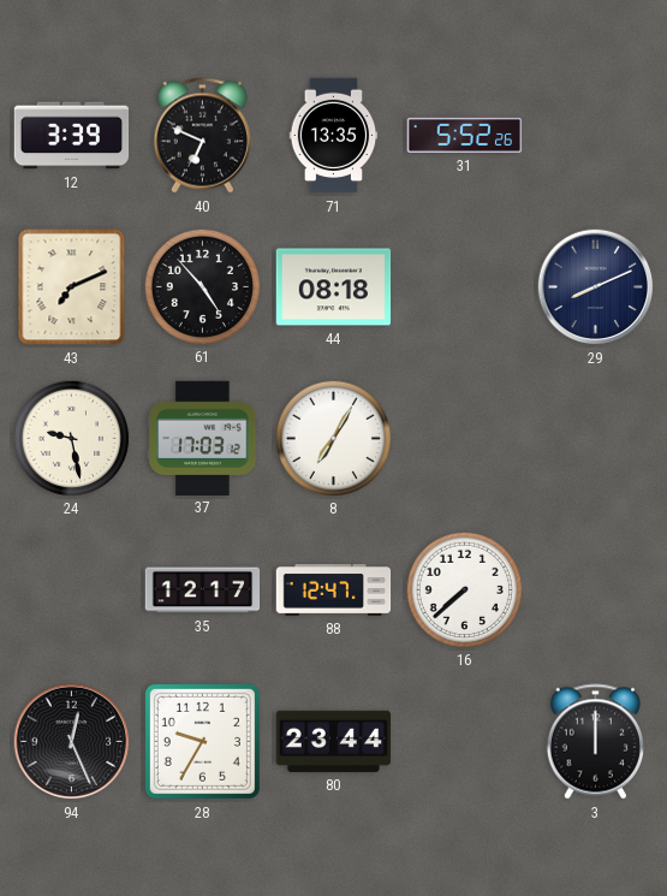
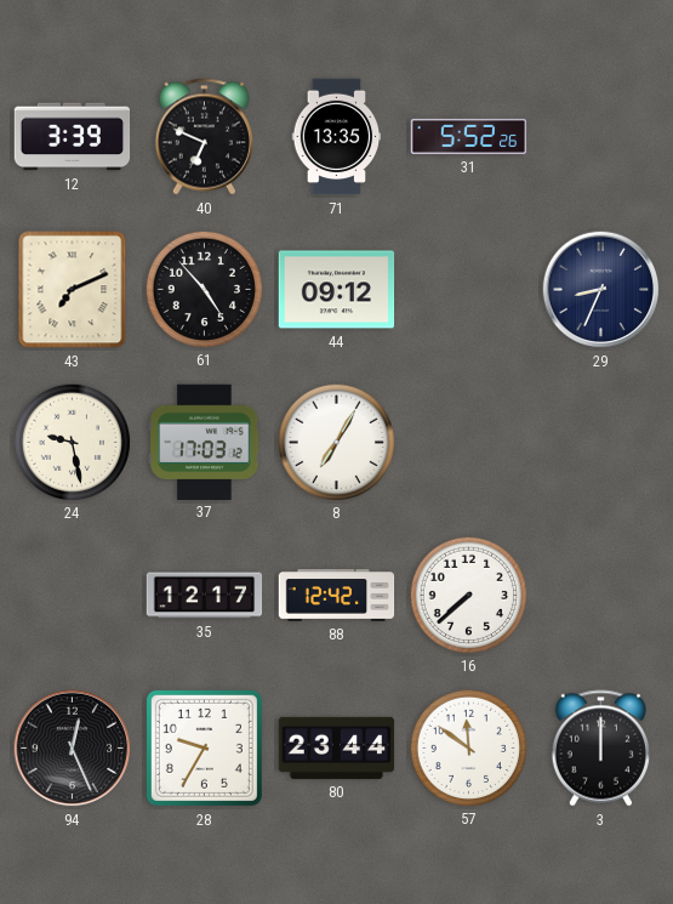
44: 08:18 -> 09:12
29: 8:11 -> 8:34
88: 12:47 -> 12:42
57: none -> 11:51
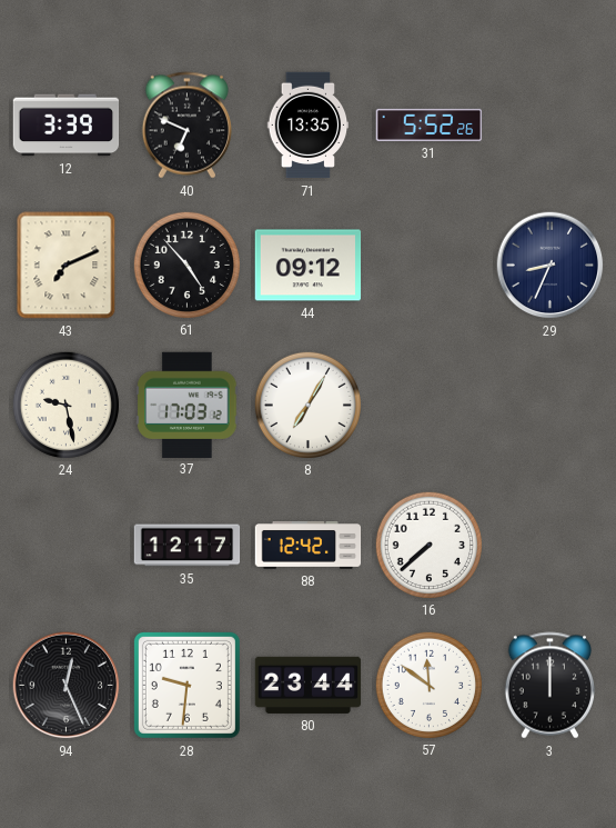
28: 9:35 -> 9:31
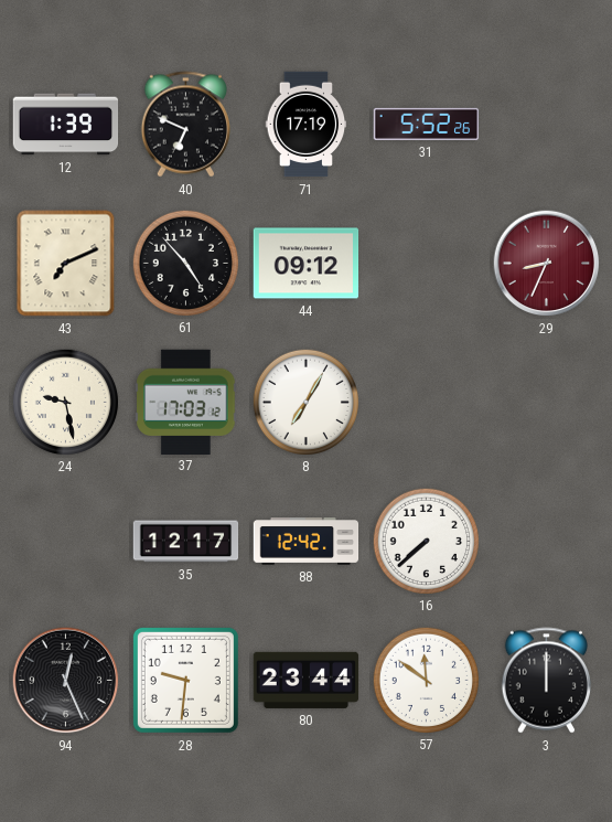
12: 3:39 -> 1:39
71: 13:35 -> 17:19
29 dial: navy -> burgundy
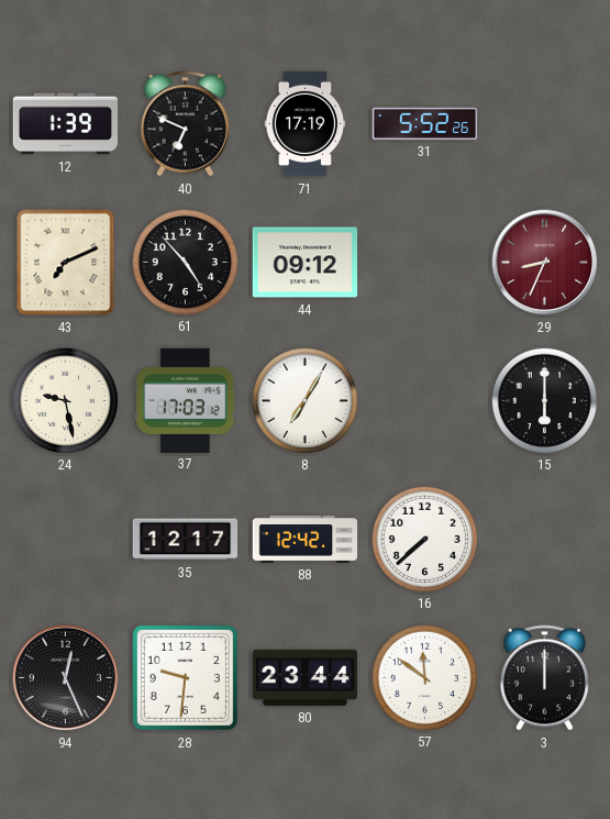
15: none -> 6:00
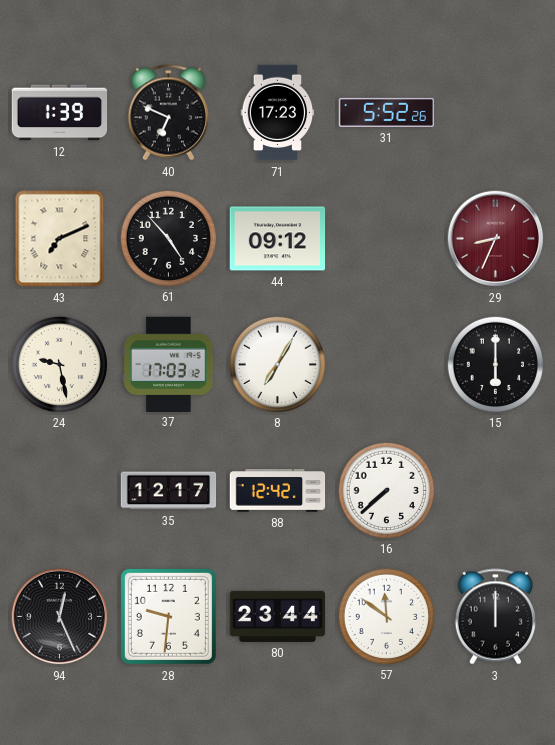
71: 17:19 -> 17:23
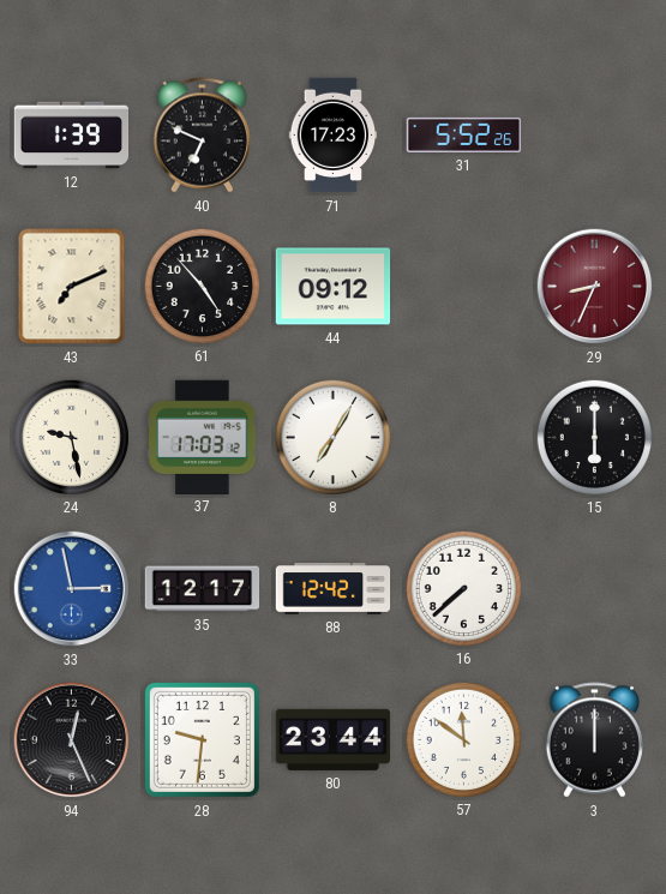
33: none -> 2:58
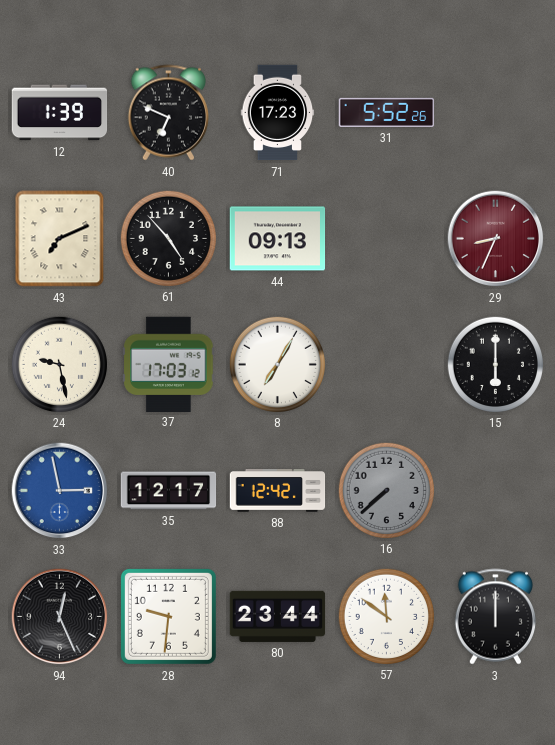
44: 09:12 -> 09:13
16 dial: white -> grey
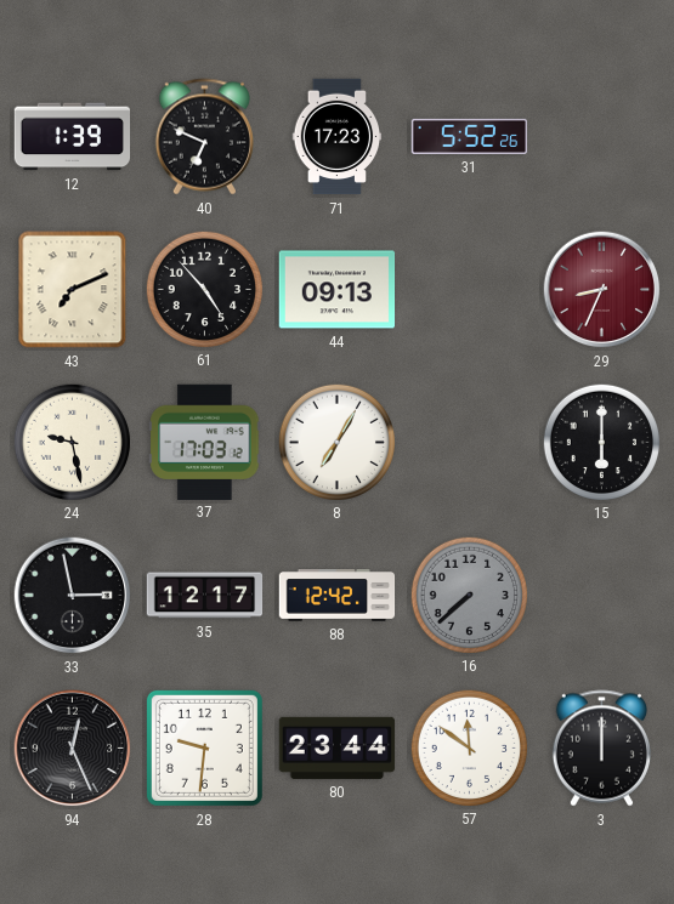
33 dial: blue -> black
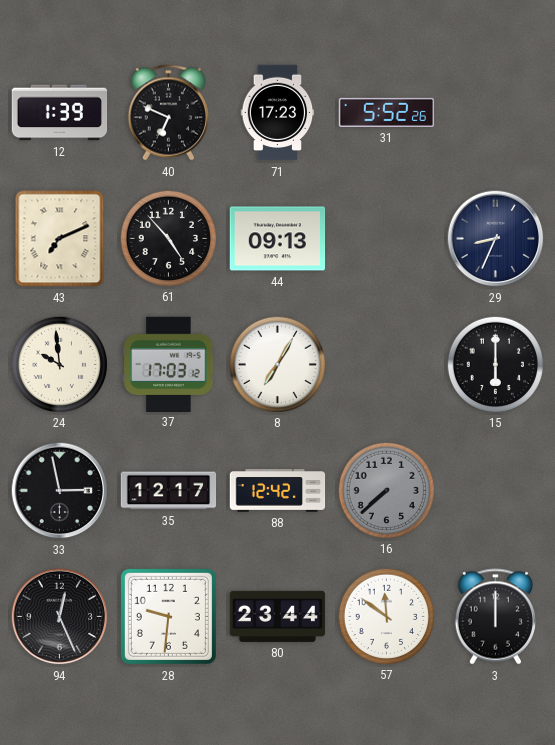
29 dial: burgundy -> navy
24: 9:28 -> 9:59
